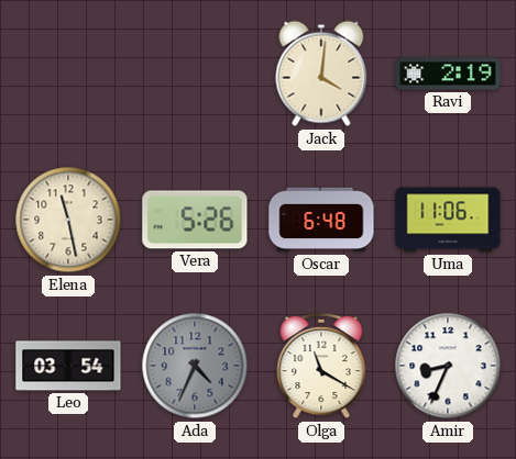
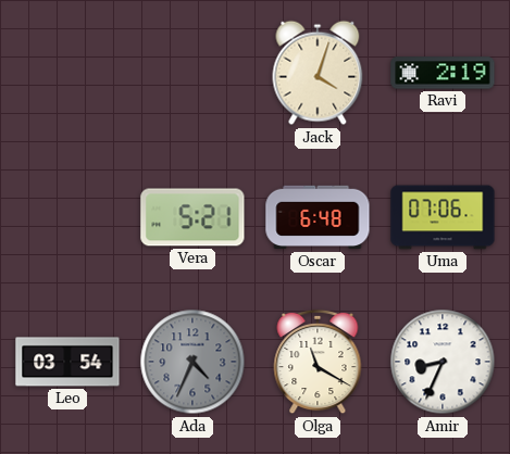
Jack: 4:01 -> 4:03
Elena: 11:28 -> none
Vera: 5:26 -> 5:21
Uma: 11:06 -> 07:06
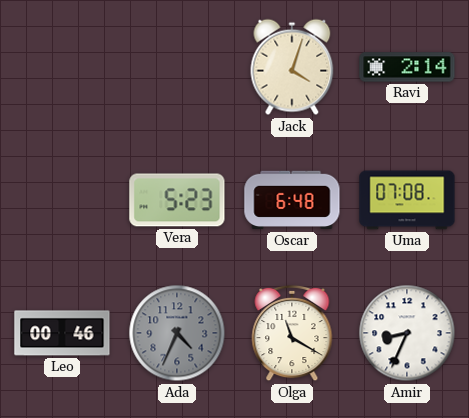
Ravi: 2:19 -> 2:14
Vera: 5:21 -> 5:23
Uma: 07:06 -> 07:08
Leo: 03:54 -> 00:46
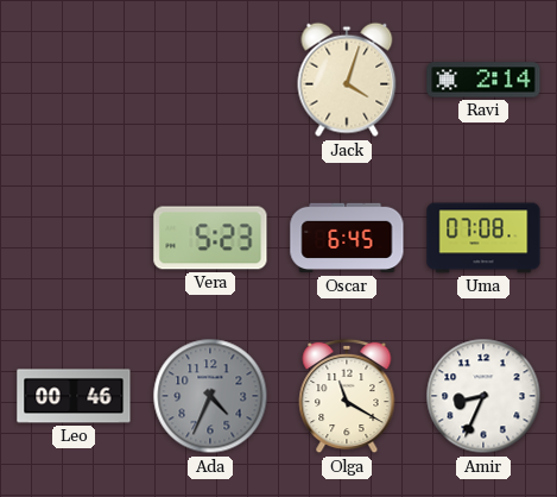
Oscar: 6:48 -> 6:45
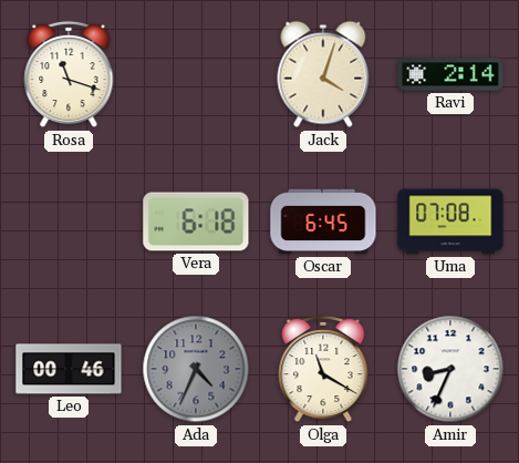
Rosa: none -> 11:18
Vera: 5:23 -> 6:18
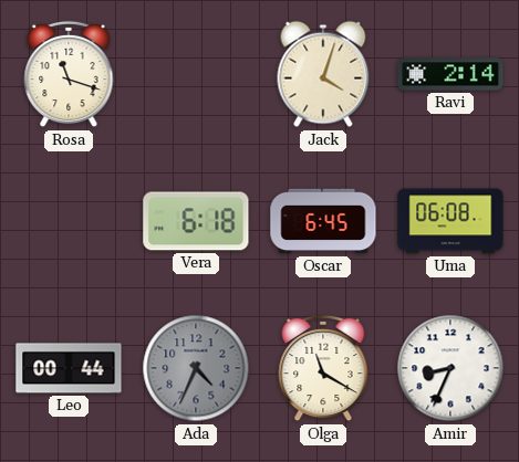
Uma: 07:08 -> 06:08
Leo: 00:46 -> 00:44
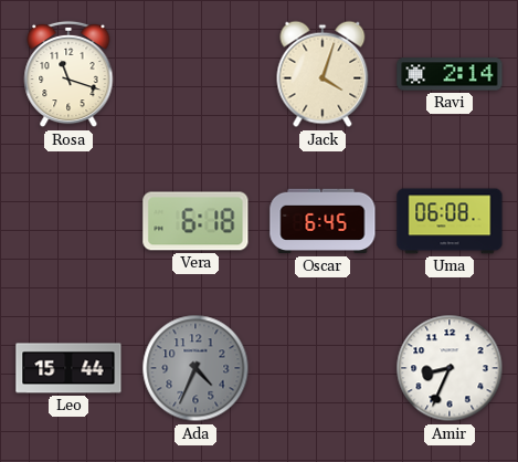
Leo: 00:44 -> 15:44
Olga: 11:20 -> none
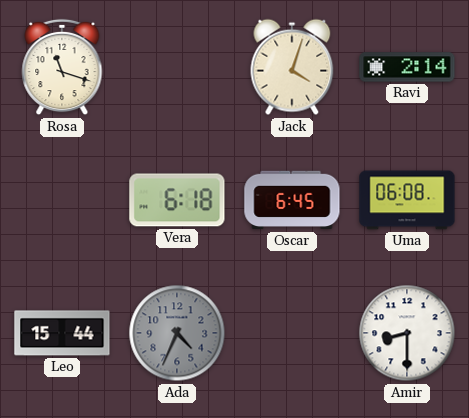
Amir: 8:34 -> 8:30
